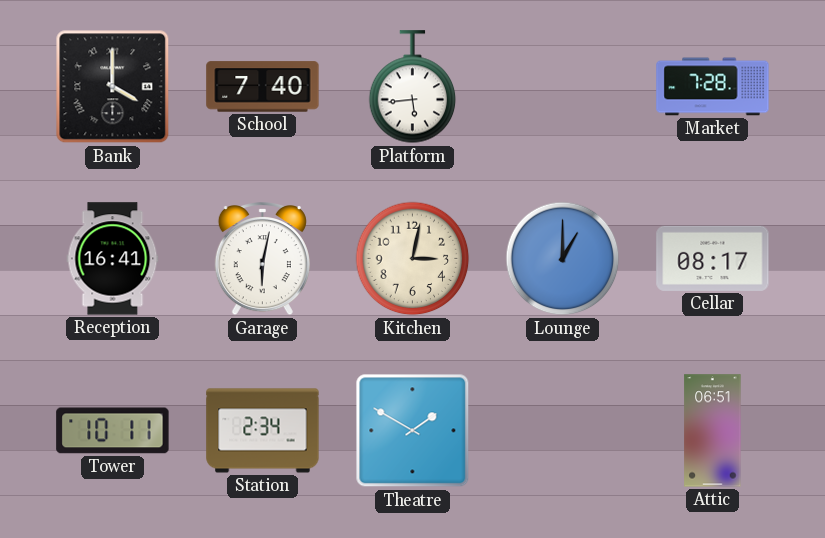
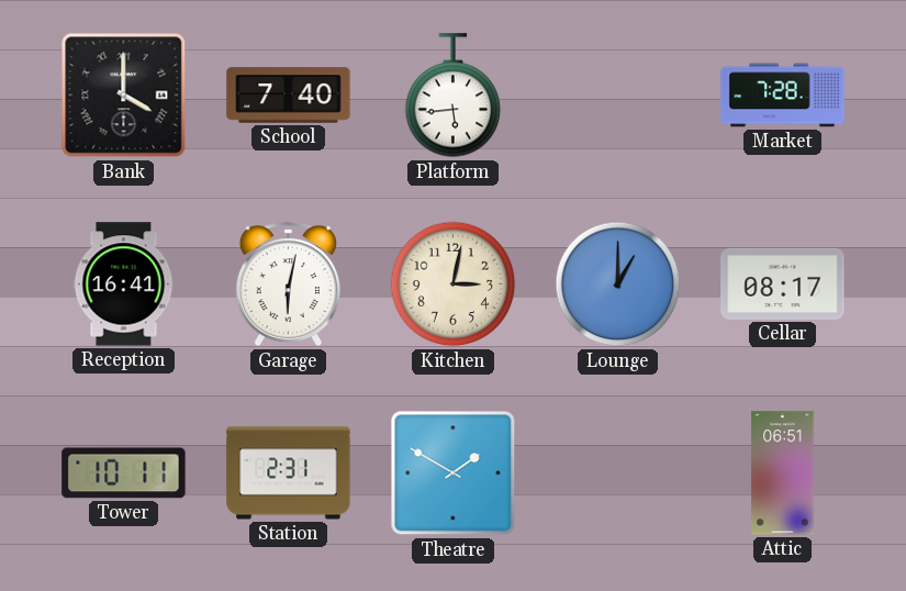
Station: 2:34 -> 2:31
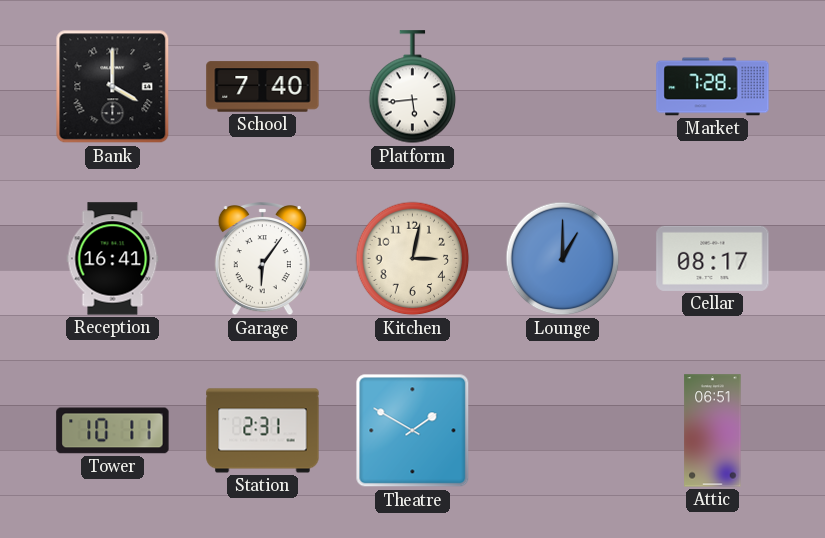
Garage: 6:02 -> 6:06
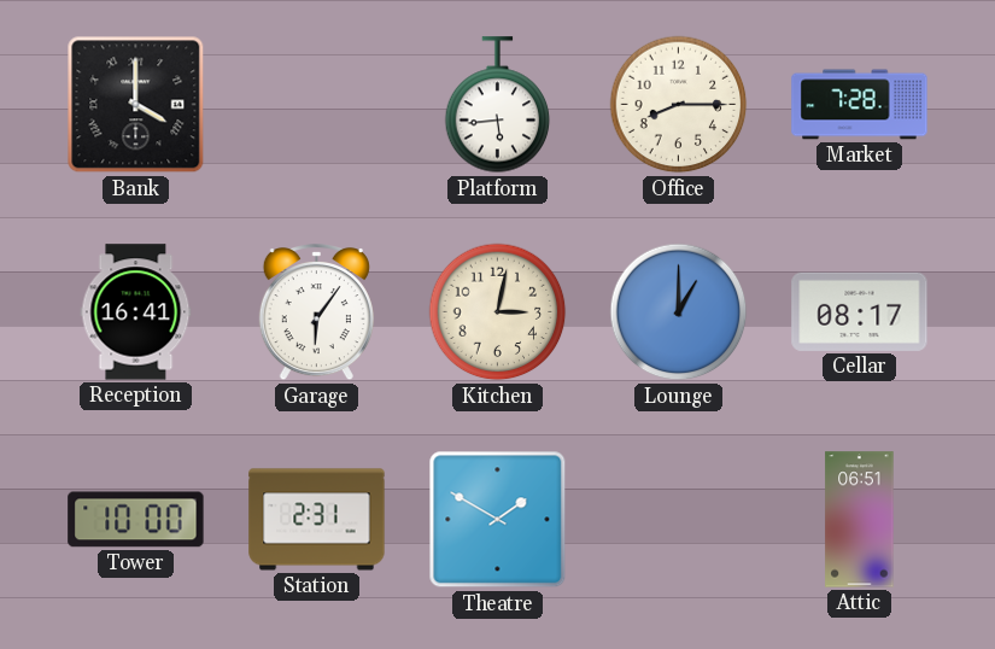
School: 7:40 -> none
Office: none -> 8:15
Tower: 10:11 -> 10:00
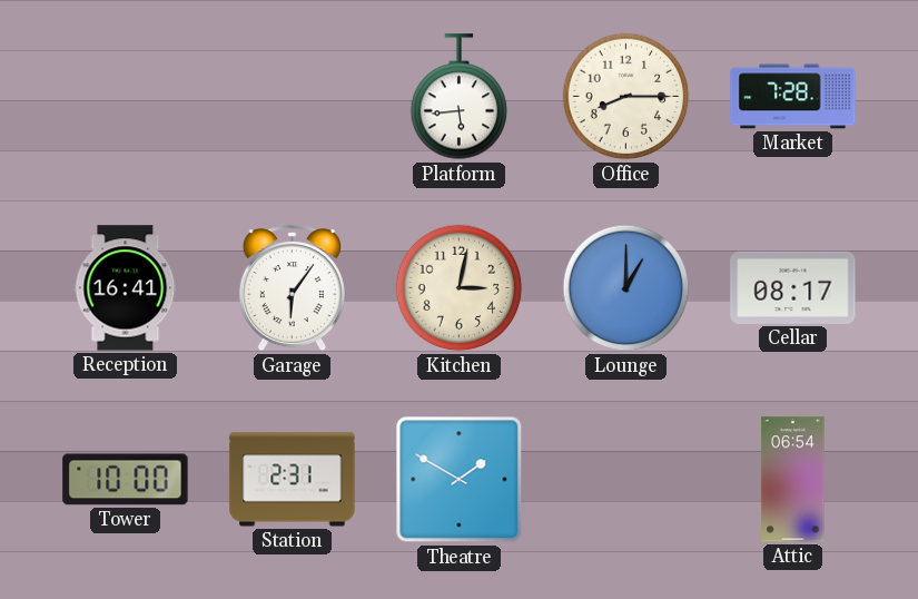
Bank: 4:00 -> none
Attic: 06:51 -> 06:54
